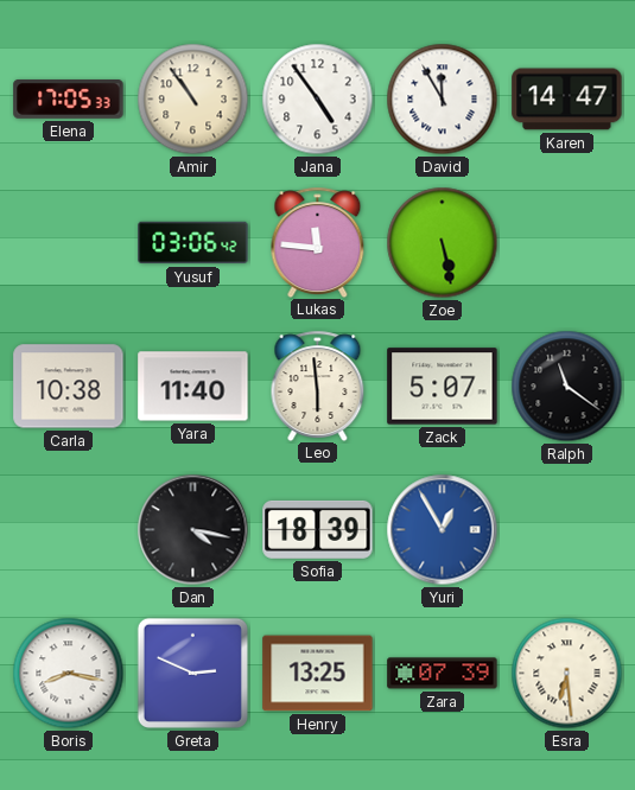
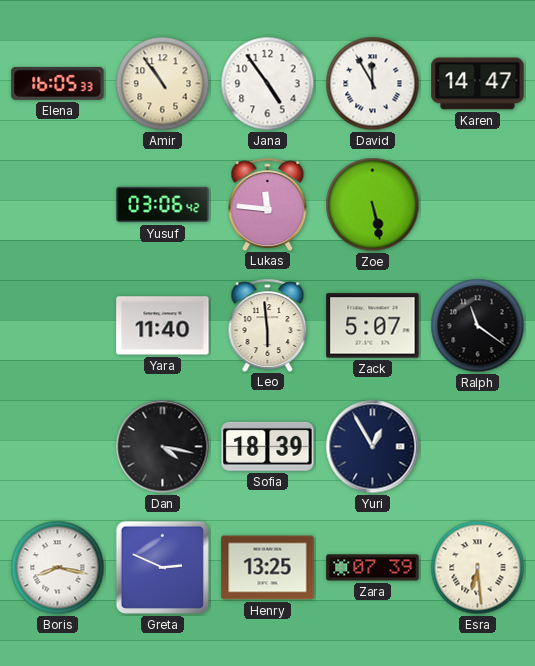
Elena: 17:05 -> 16:05
Carla: 10:38 -> none
Yuri dial: blue -> navy
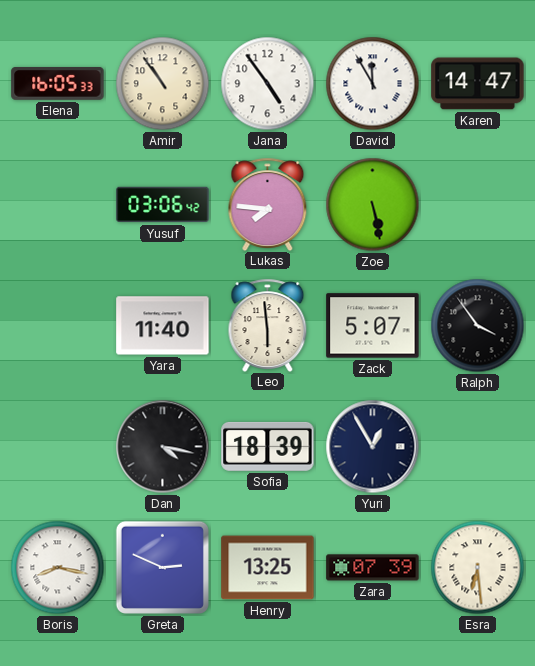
Lukas: 11:46 -> 7:46
Ralph: 11:21 -> 3:54
